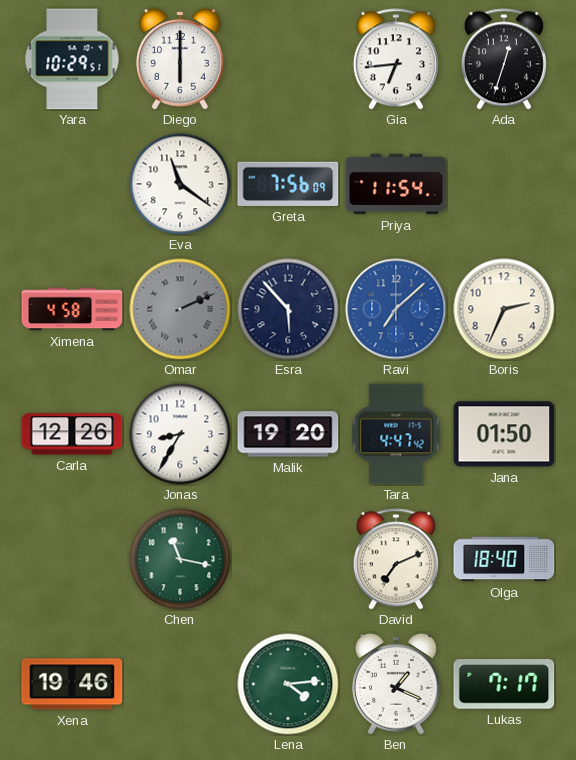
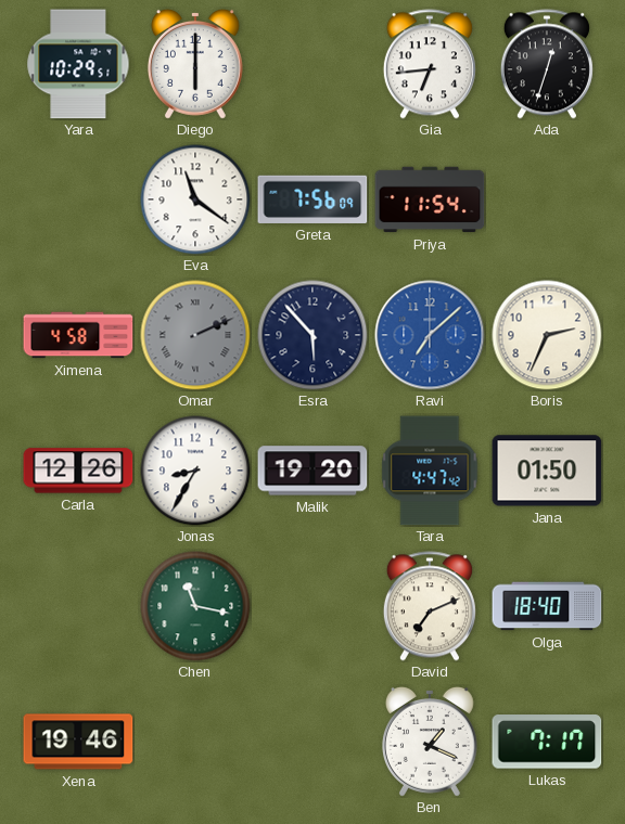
Lena: 4:14 -> none
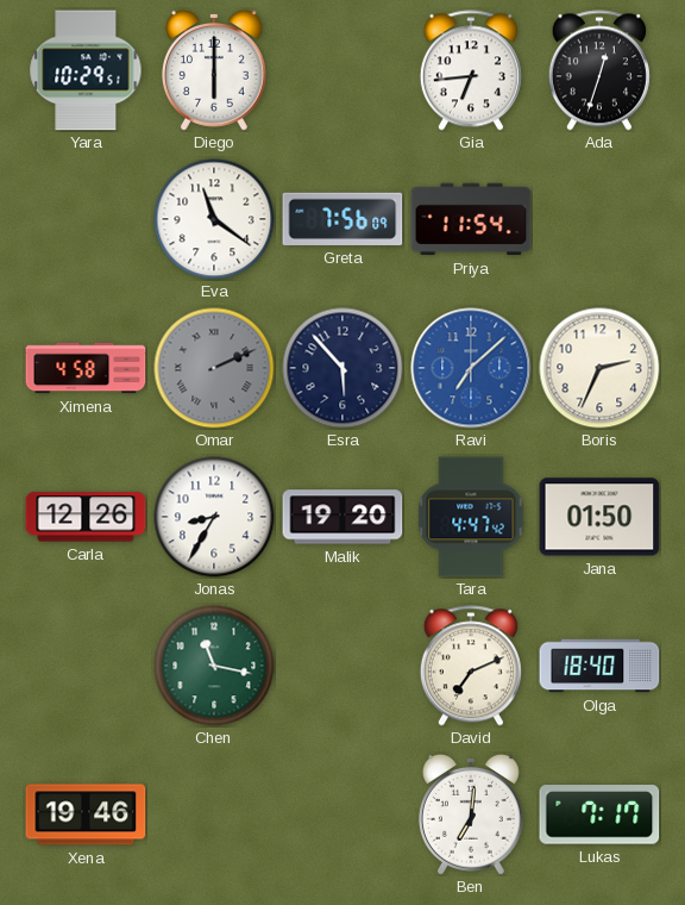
Ben: 1:19 -> 7:01
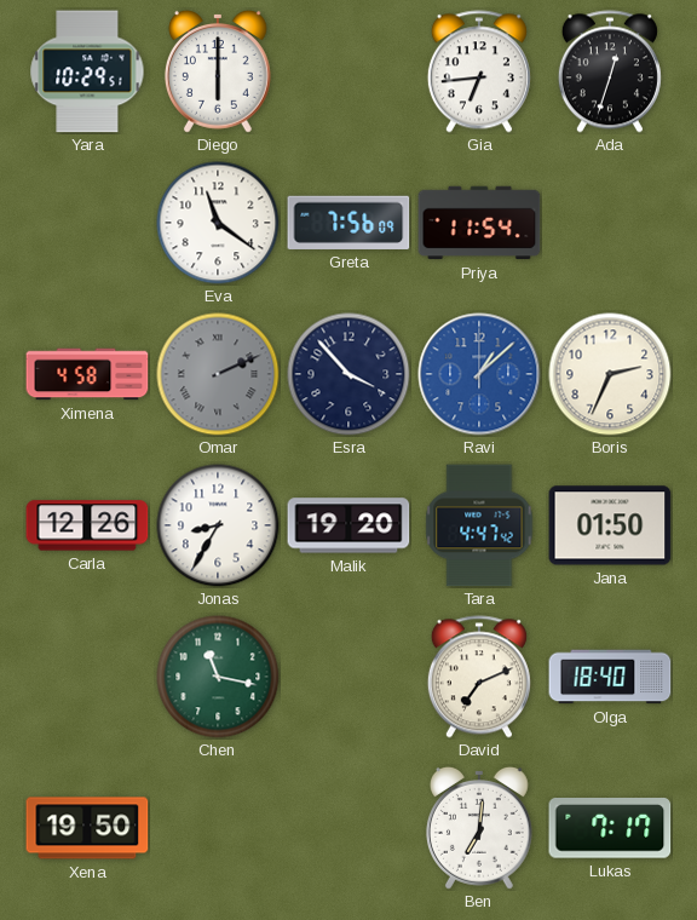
Esra: 5:53 -> 3:53
Ravi: 7:08 -> 1:08
Xena: 19:46 -> 19:50
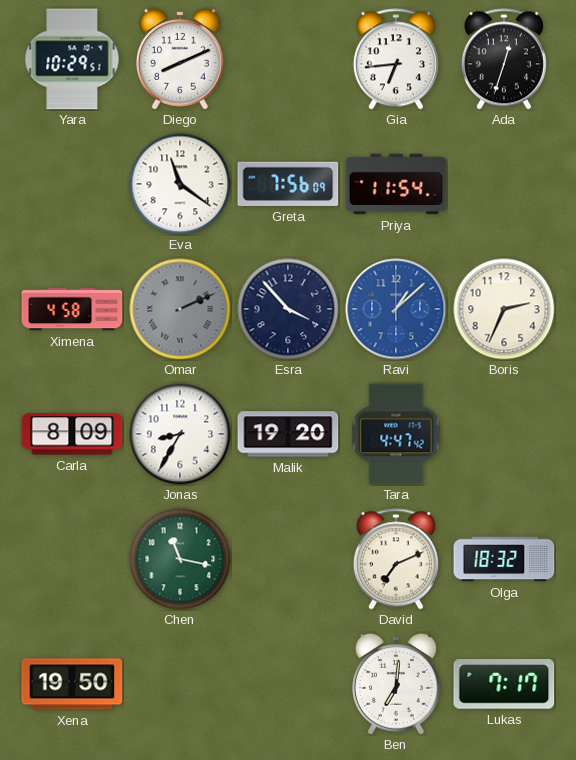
Diego: 6:00 -> 8:11
Carla: 12:26 -> 8:09
Jana: 01:50 -> none
Olga: 18:40 -> 18:32
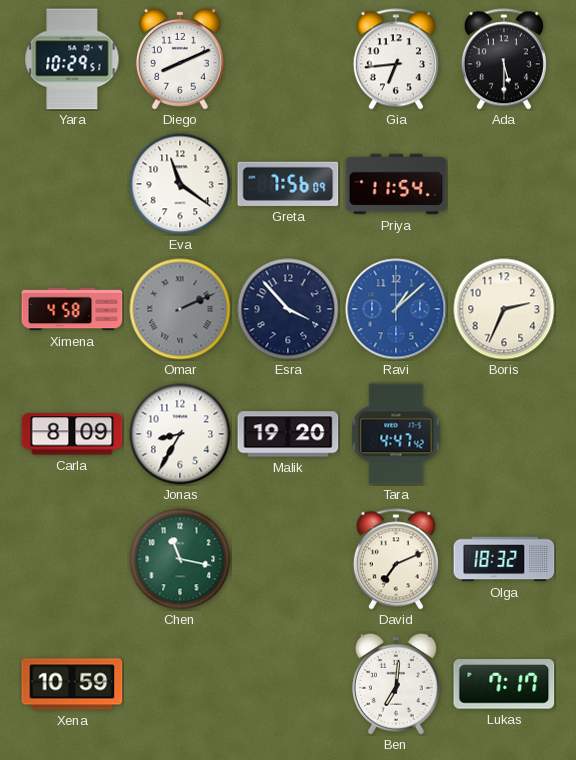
Ada: 12:33 -> 5:30
Xena: 19:50 -> 10:59
